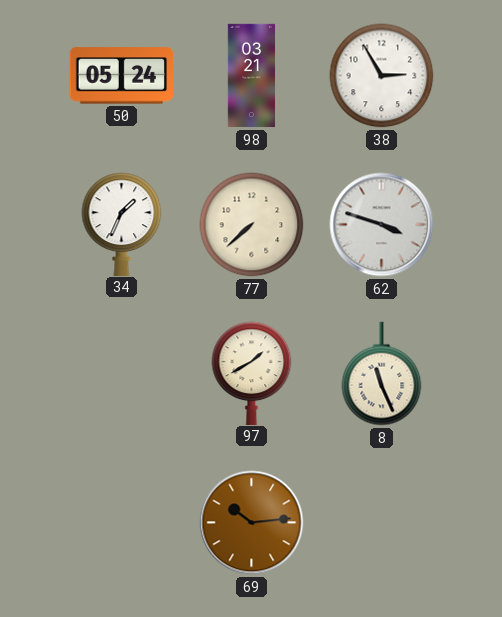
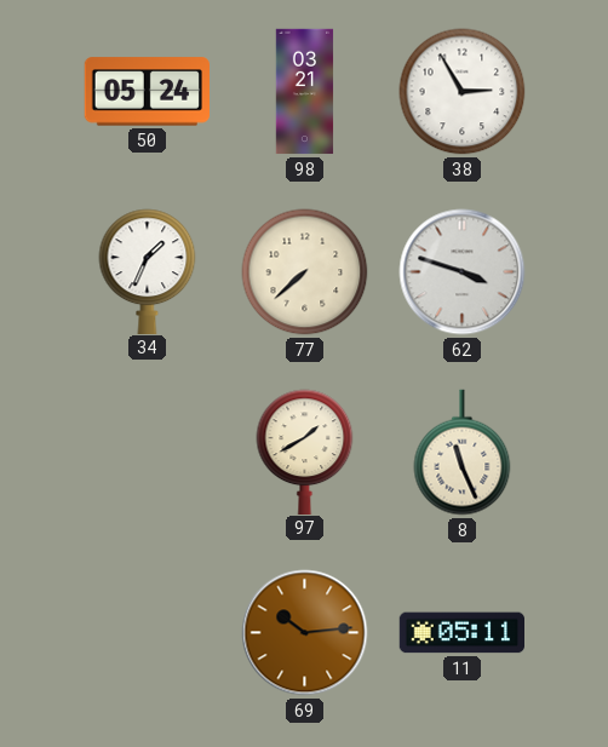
11: none -> 05:11
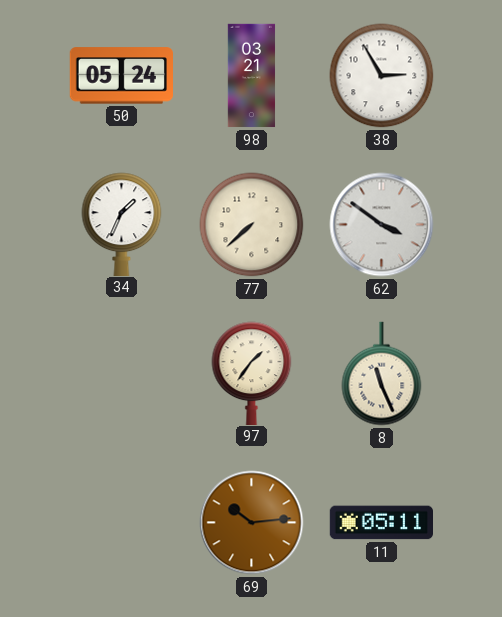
62: 3:48 -> 3:51
97: 1:40 -> 1:36
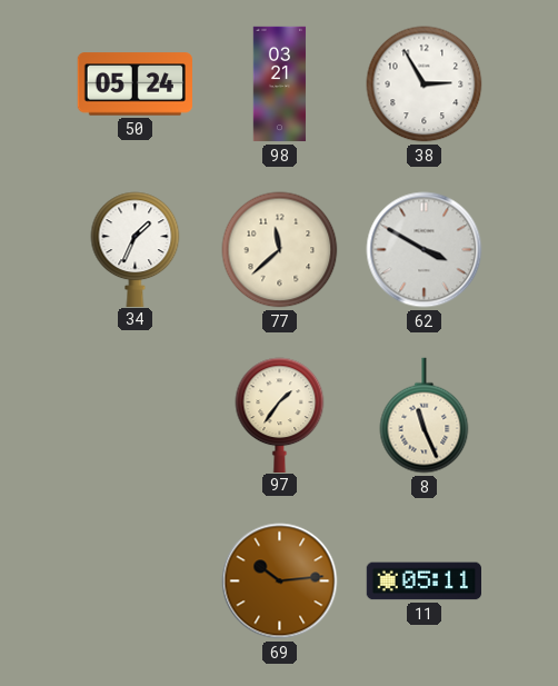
77: 7:38 -> 11:38
62: 3:51 -> 3:50
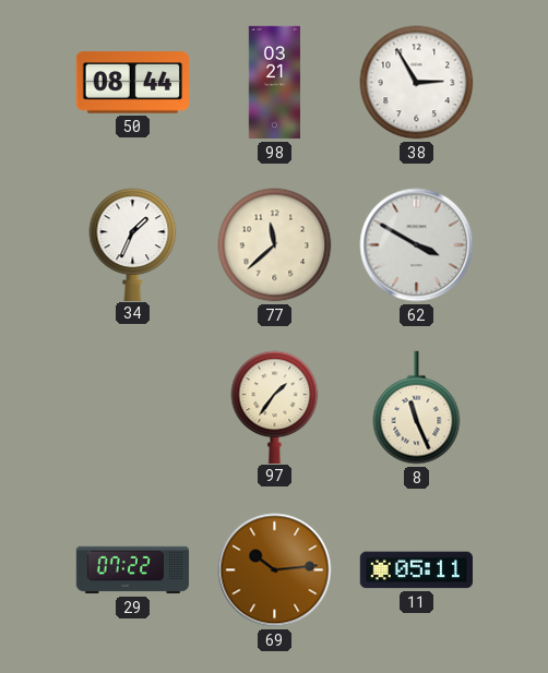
50: 05:24 -> 08:44
29: none -> 07:22
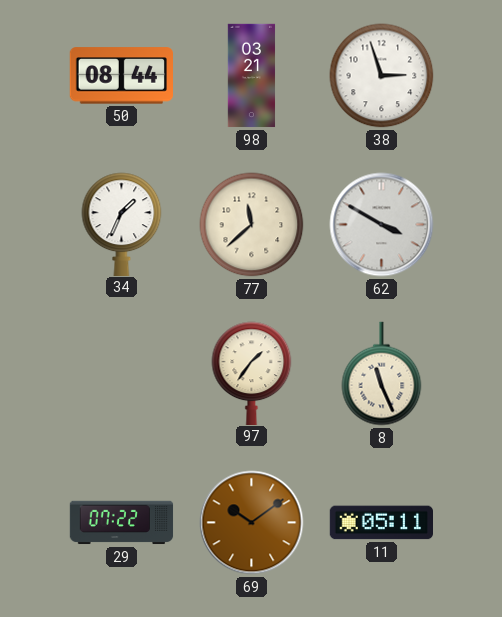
38: 2:55 -> 2:57
69: 10:14 -> 10:09
